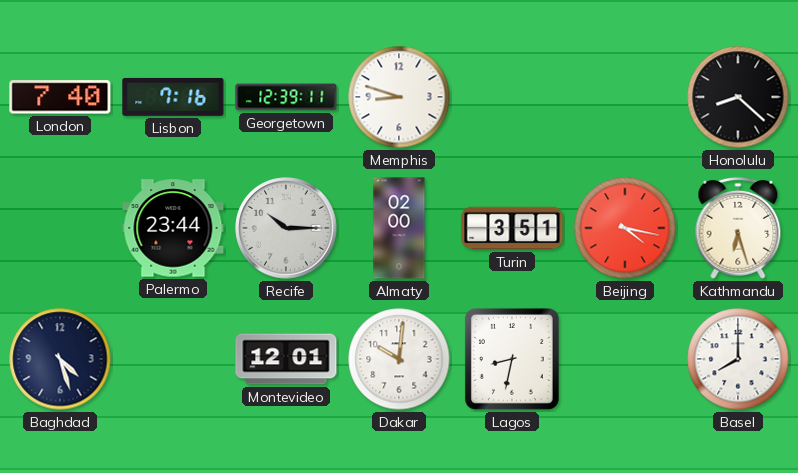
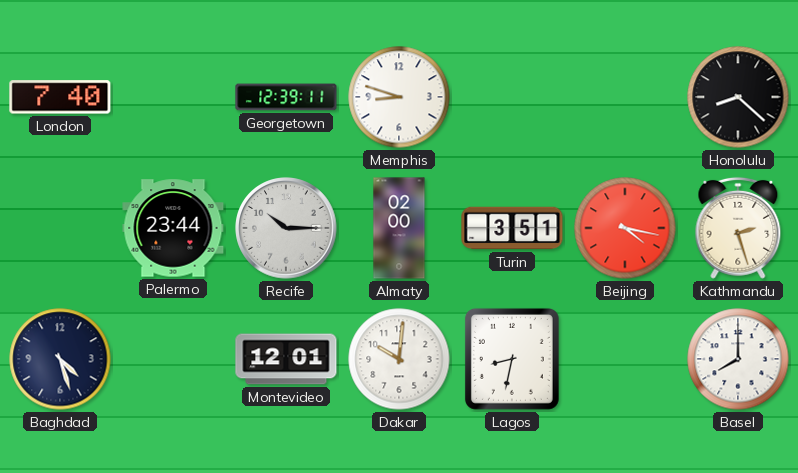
Lisbon: 7:16 -> none
Kathmandu: 6:27 -> 2:27
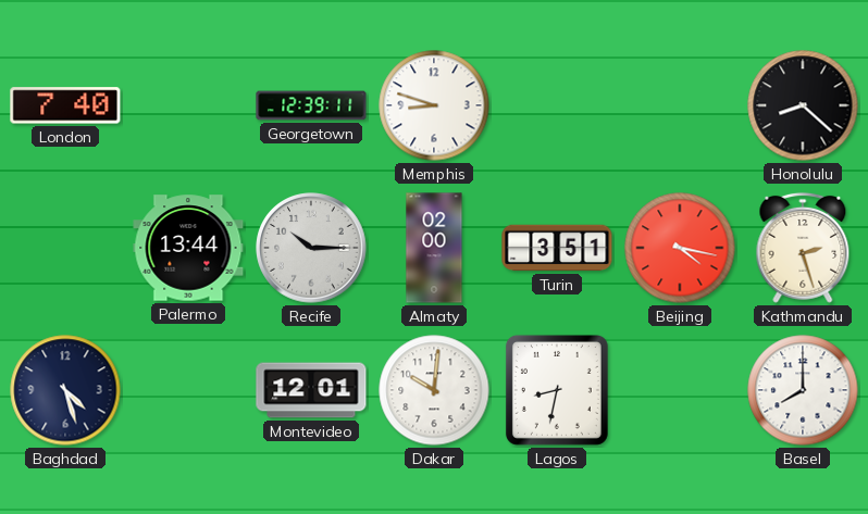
Palermo: 23:44 -> 13:44
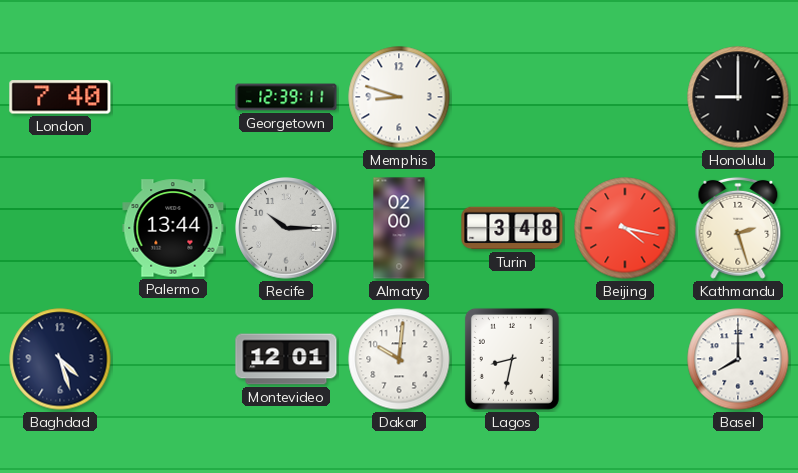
Honolulu: 8:22 -> 9:00
Turin: 3:51 -> 3:48
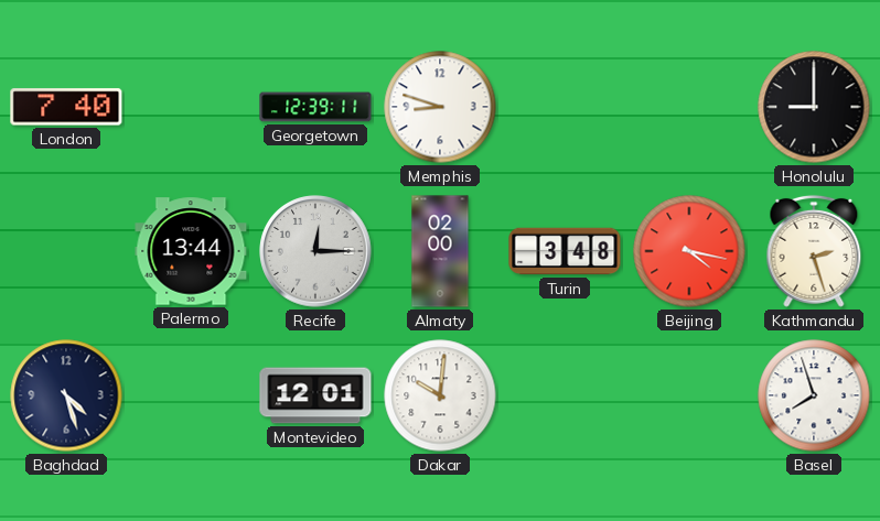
Recife: 10:15 -> 12:15
Lagos: 8:32 -> none
Basel: 8:00 -> 7:57
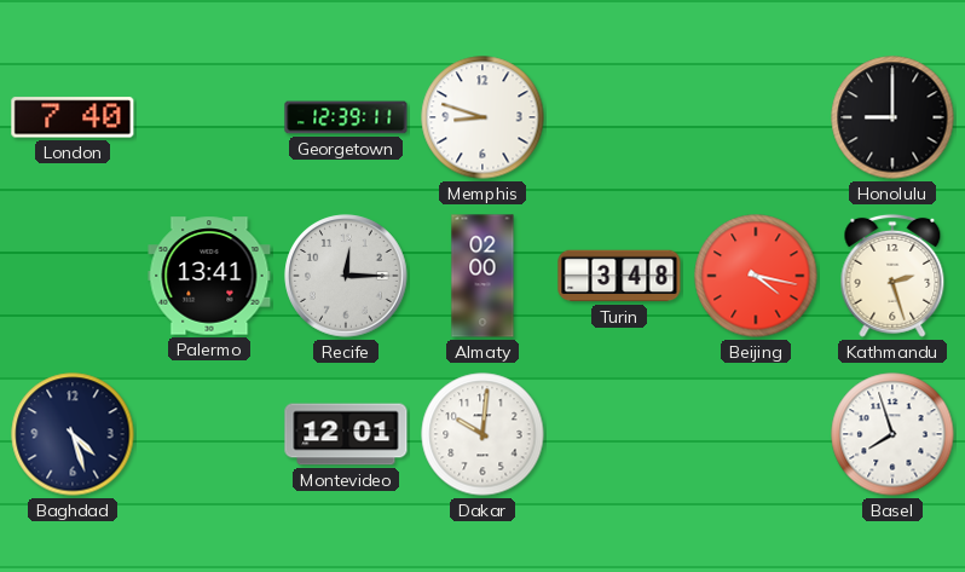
Palermo: 13:44 -> 13:41
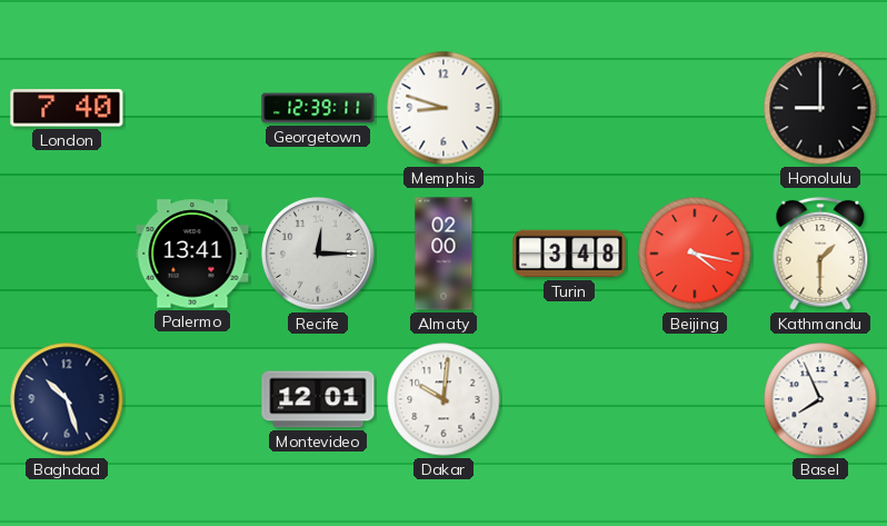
Kathmandu: 2:27 -> 1:30
Baghdad: 4:27 -> 10:27
Basel: 7:57 -> 7:56
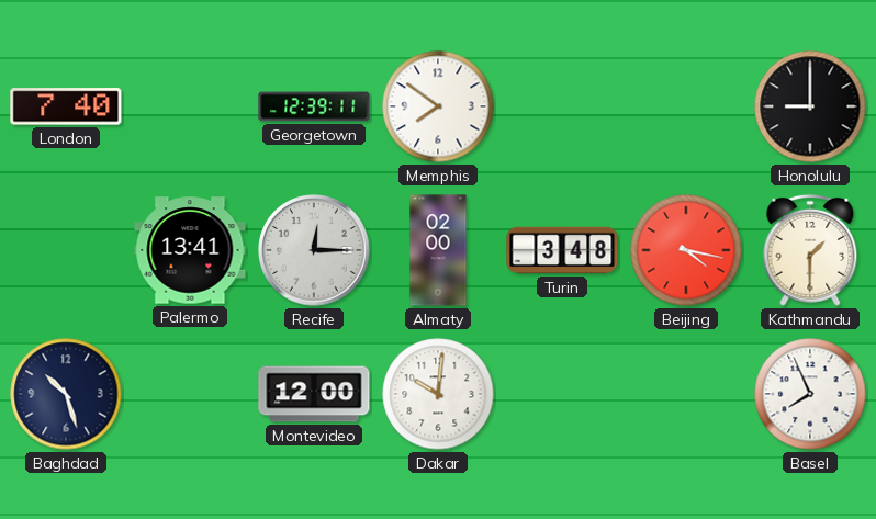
Memphis: 8:48 -> 7:51
Montevideo: 12:01 -> 12:00
